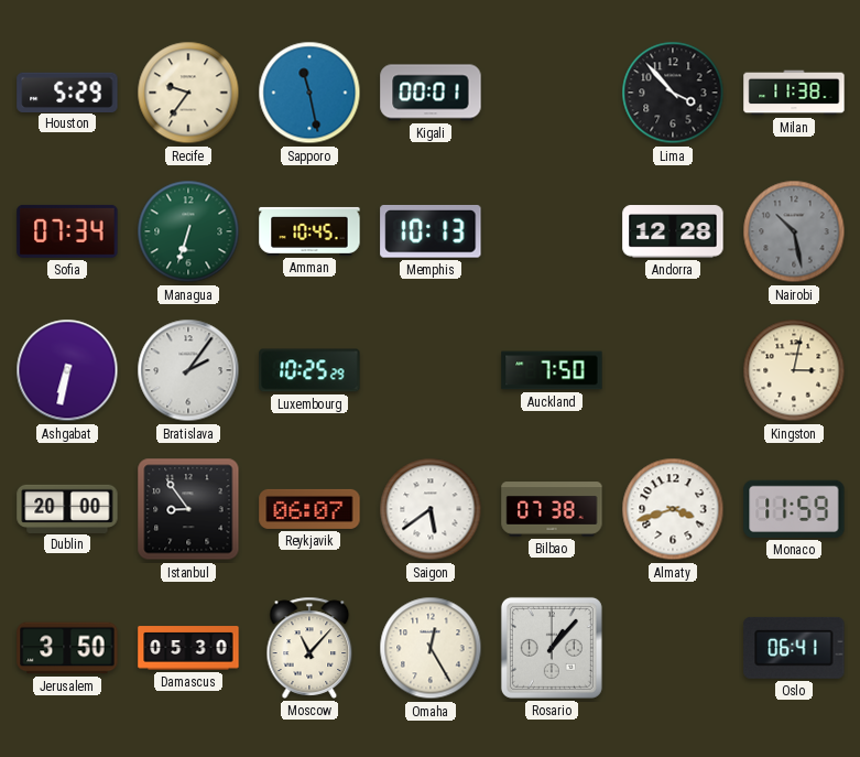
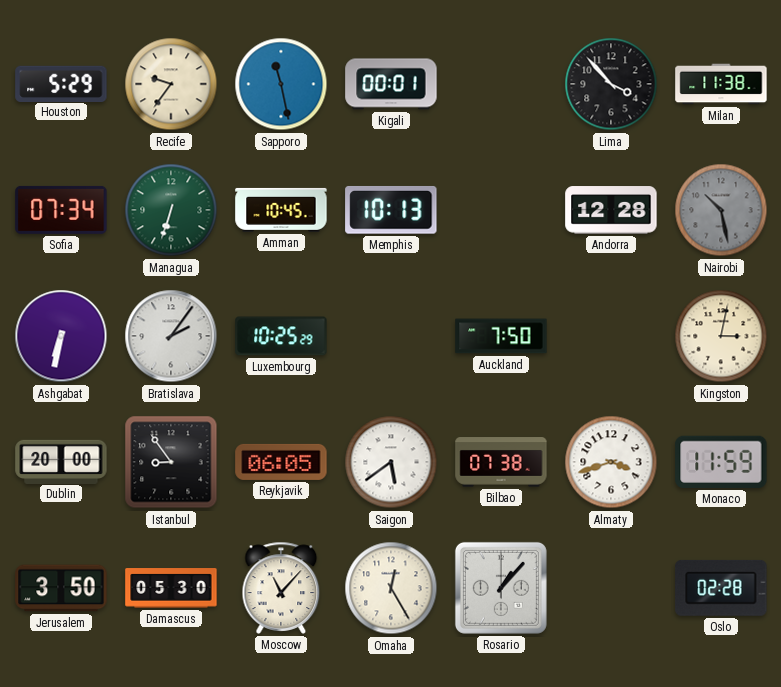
Reykjavik: 06:07 -> 06:05
Oslo: 06:41 -> 02:28
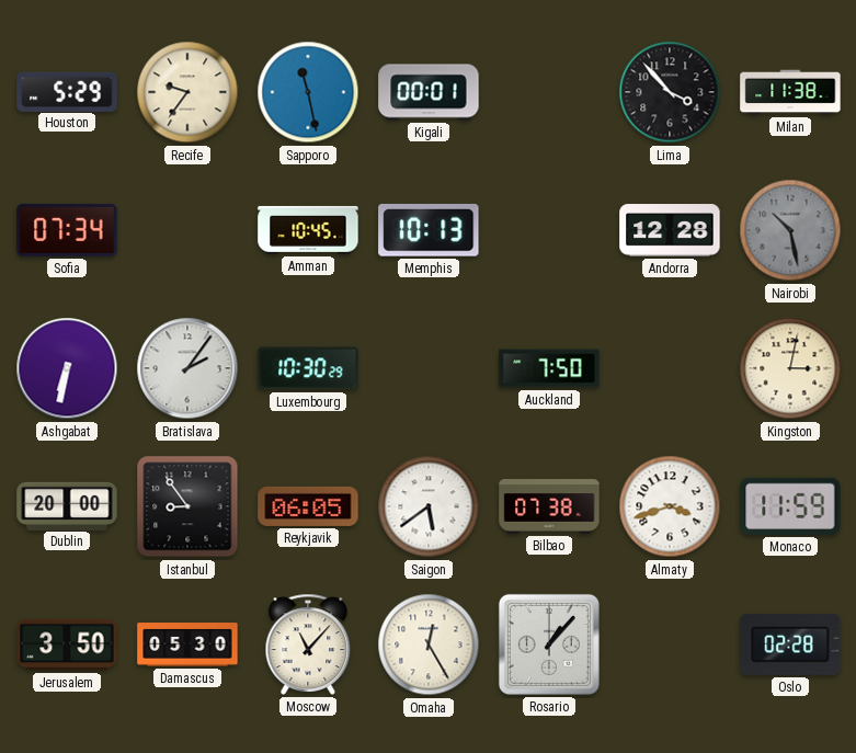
Managua: 6:33 -> none
Luxembourg: 10:25 -> 10:30
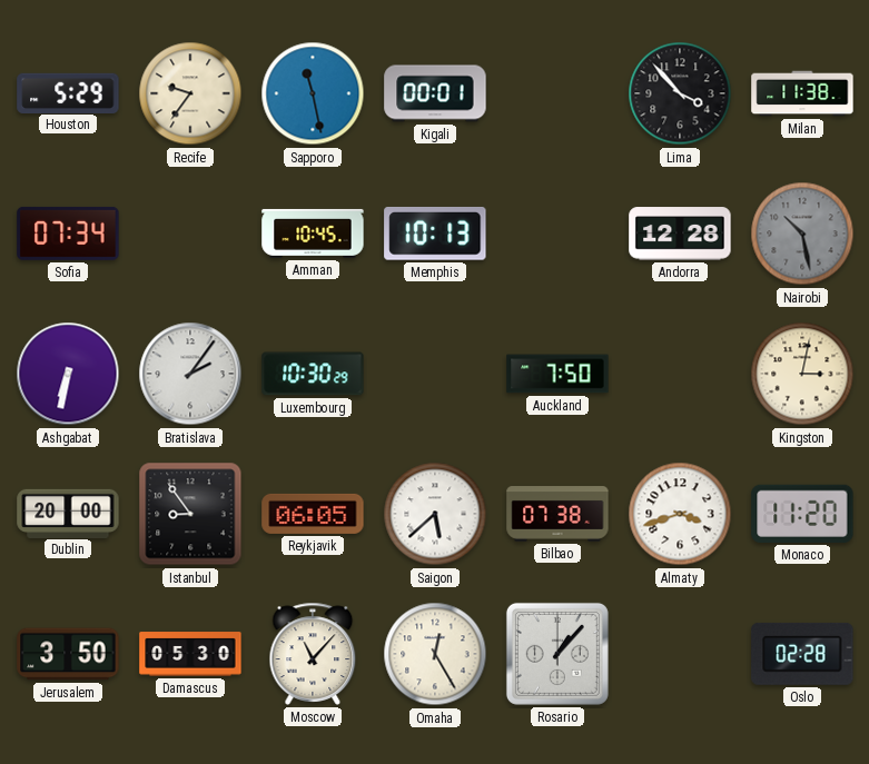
Saigon: 5:39 -> 5:38
Monaco: 11:59 -> 11:20
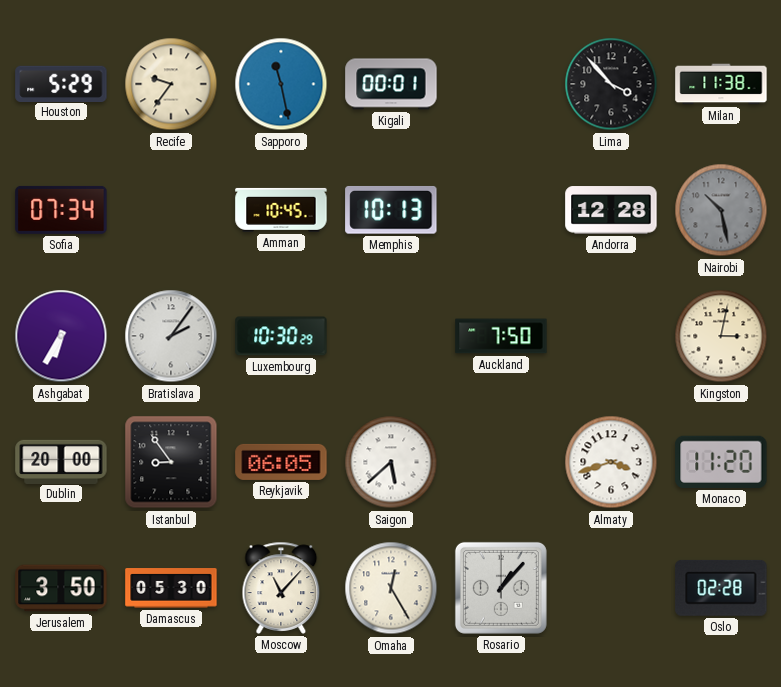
Ashgabat: 6:32 -> 6:35
Bilbao: 07:38 -> none
